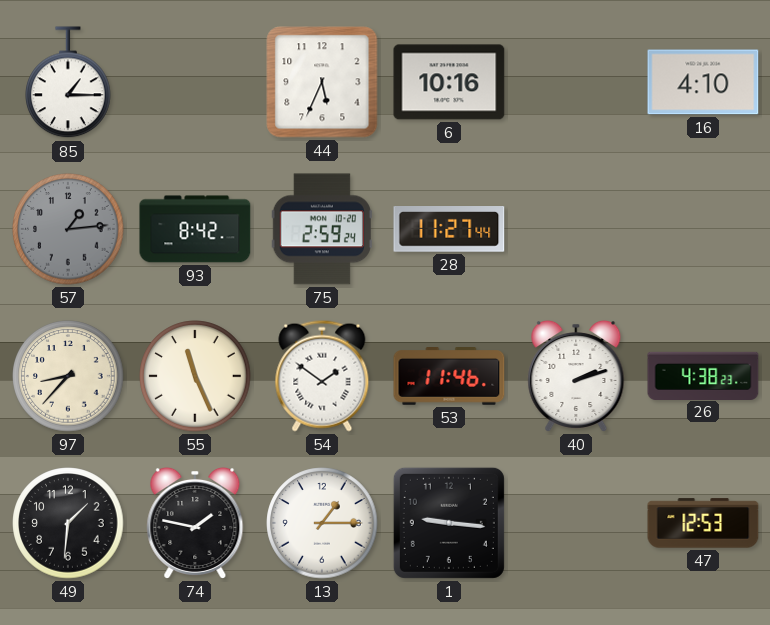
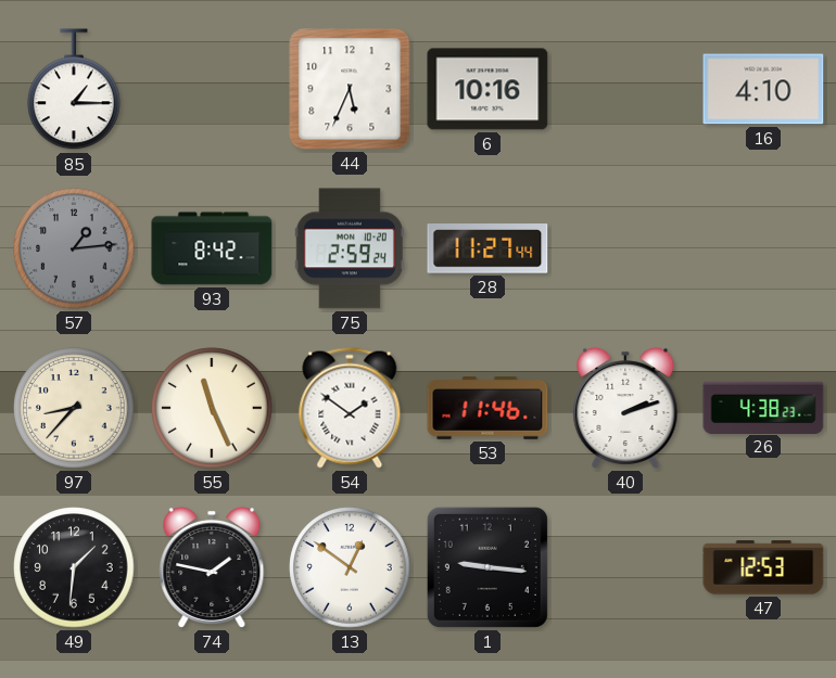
13: 1:15 -> 12:51
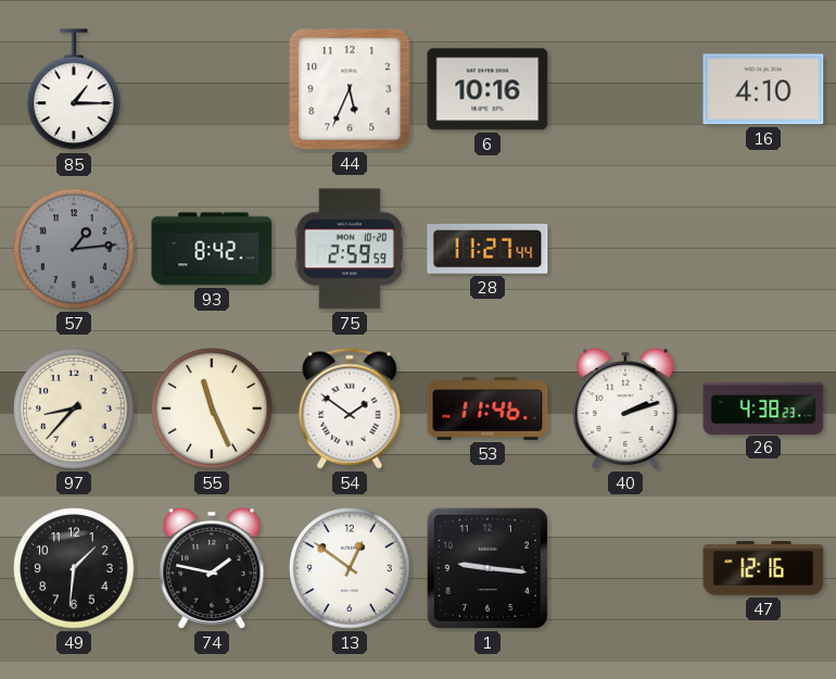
75: 2:59:24 -> 2:59:59
47: 12:53 -> 12:16
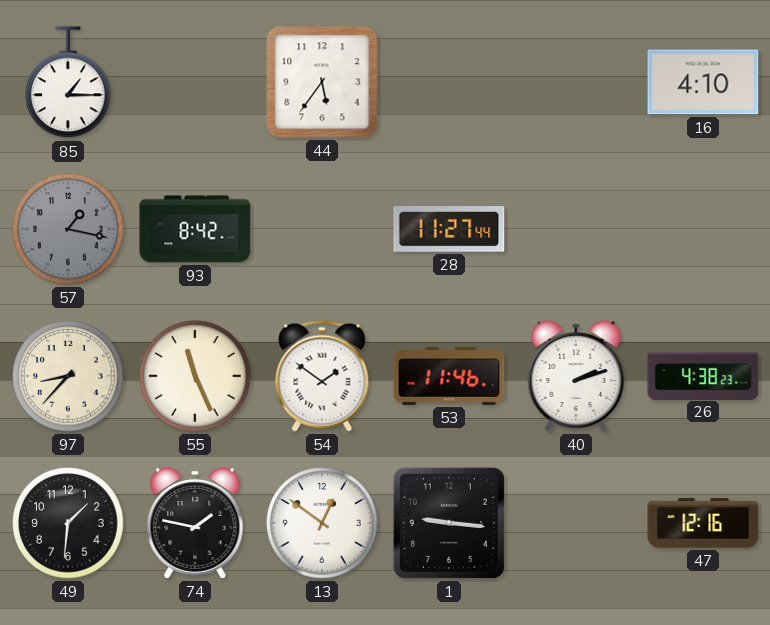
44: 5:34 -> 5:36
6: 10:16 -> none
57: 1:14 -> 1:17
75: 2:59 -> none
